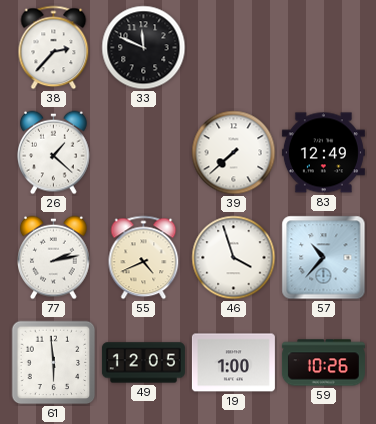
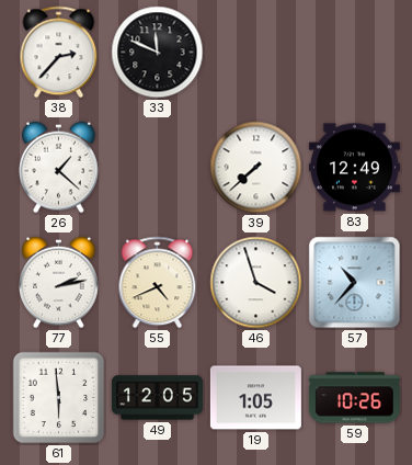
19: 1:00 -> 1:05
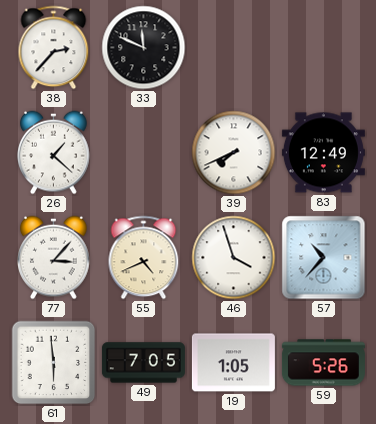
39: 7:38 -> 7:41
77: 2:13 -> 3:07
49: 12:05 -> 7:05
59: 10:26 -> 5:26
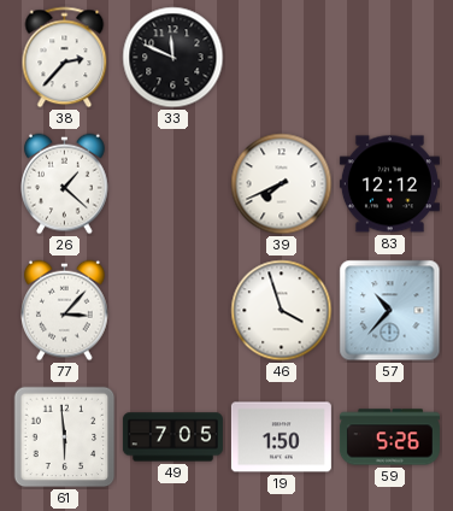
83: 12:49 -> 12:12
55: 4:41 -> none
19: 1:05 -> 1:50
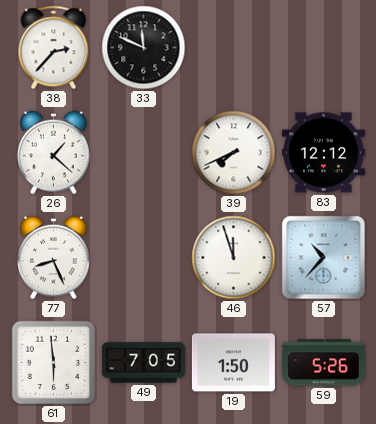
77: 3:07 -> 8:26
46: 3:57 -> 11:57
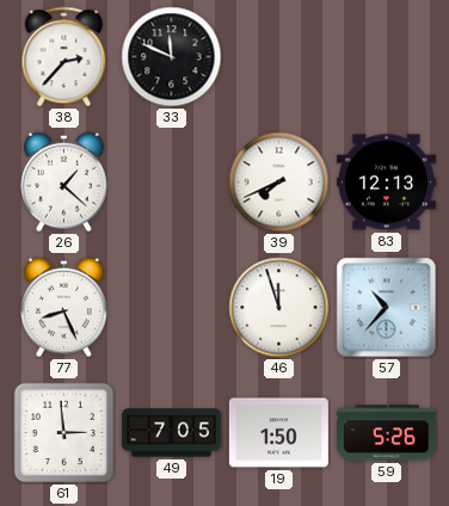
83: 12:12 -> 12:13
61: 5:59 -> 2:59
